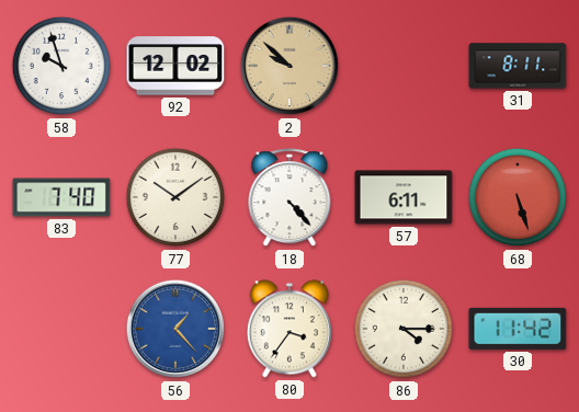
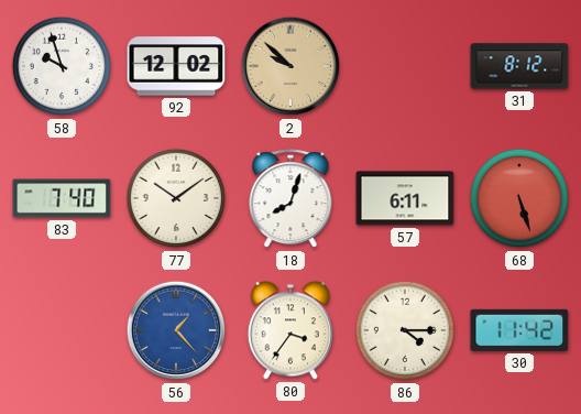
31: 8:11 -> 8:12
18: 4:23 -> 8:03
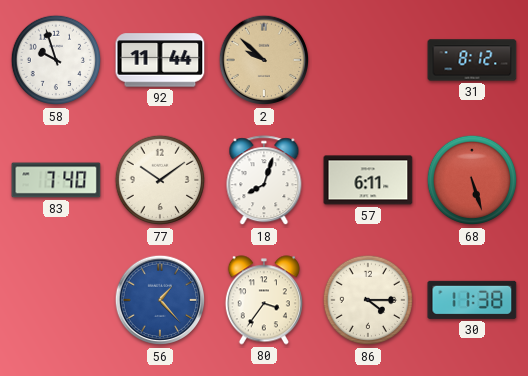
92: 12:02 -> 11:44
30: 11:42 -> 11:38
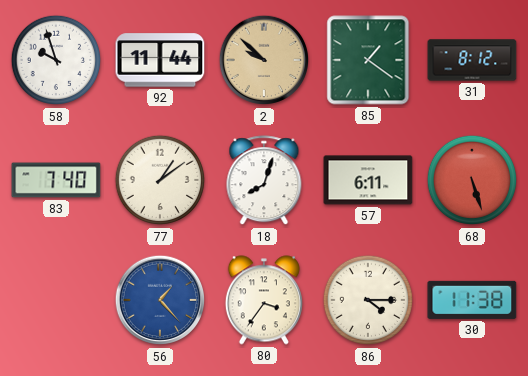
85: none -> 1:21
77: 10:09 -> 1:09
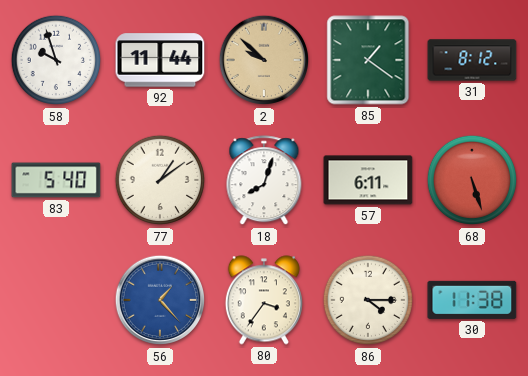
83: 7:40 -> 5:40
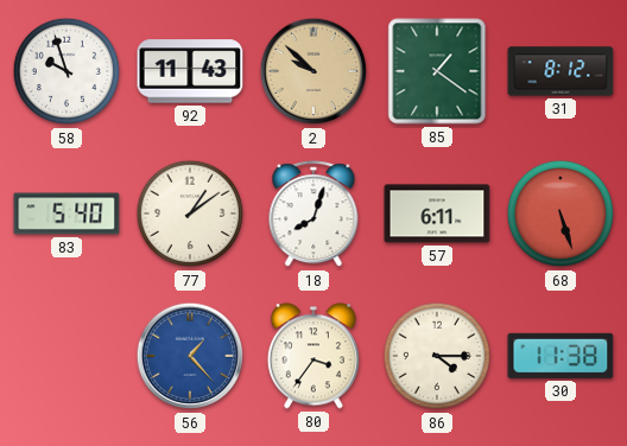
92: 11:44 -> 11:43
